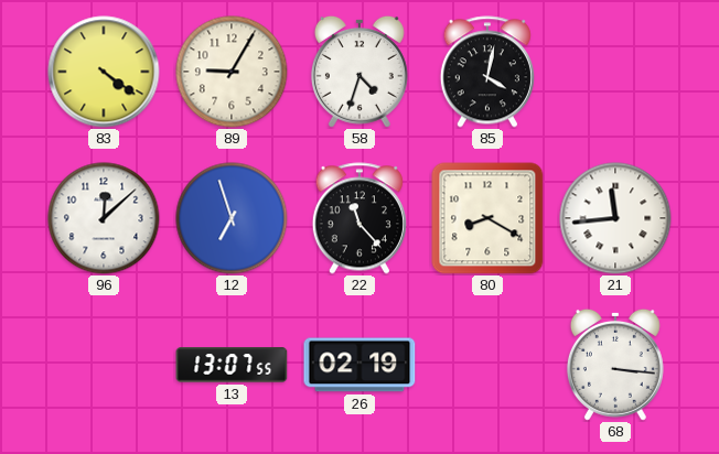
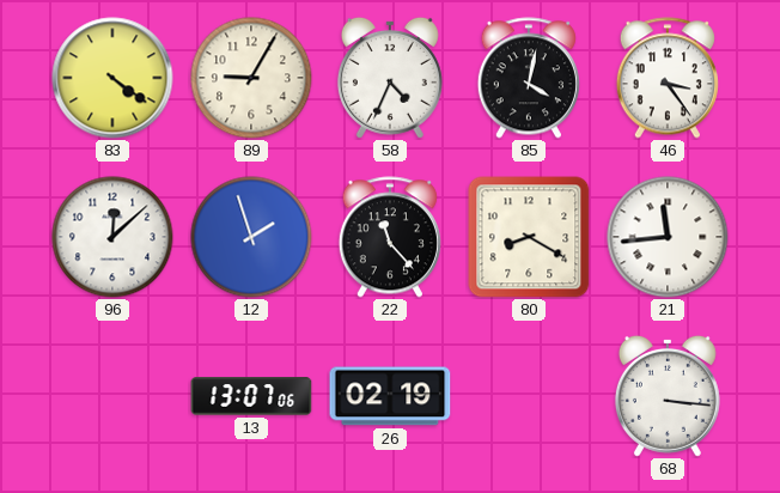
58: 4:33 -> 4:34
46: none -> 3:24
12: 6:57 -> 1:57
13: 13:07:55 -> 13:07:06
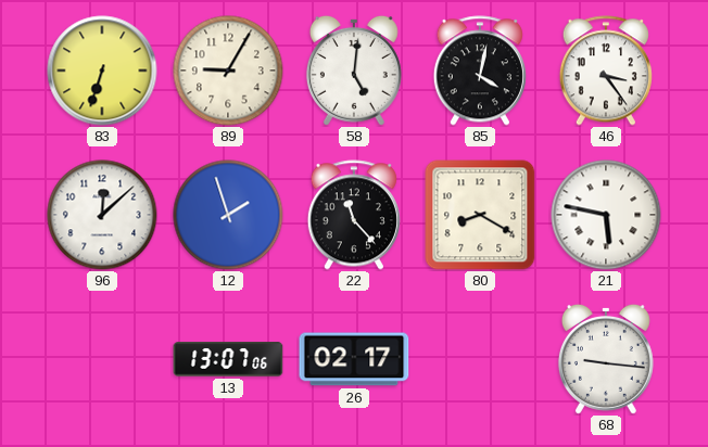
83: 4:21 -> 6:33
58: 4:34 -> 5:01
21: 11:44 -> 5:47
26: 02:19 -> 02:17
68: 3:16 -> 9:16
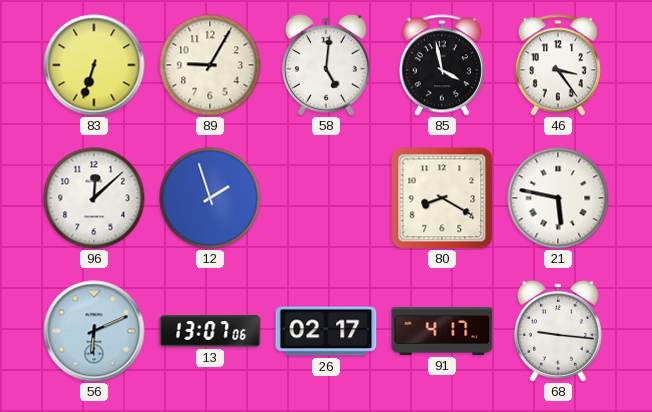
85: 4:02 -> 3:58
22: 11:23 -> none
56: none -> 6:11
91: none -> 4:17
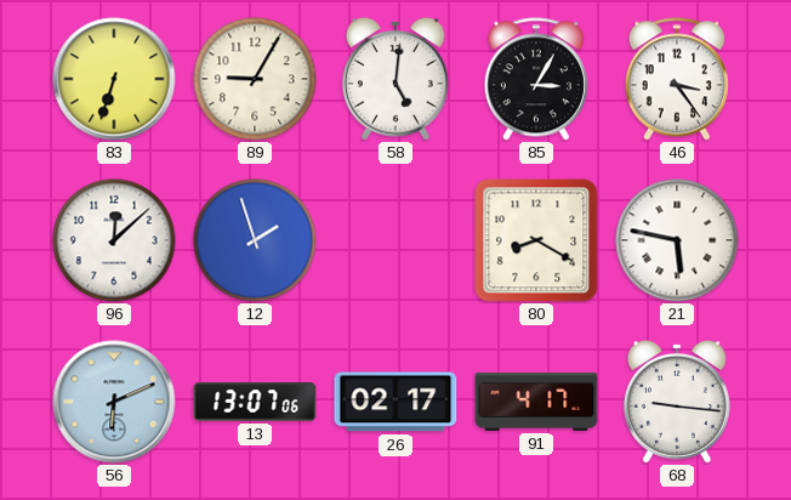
85: 3:58 -> 3:05
